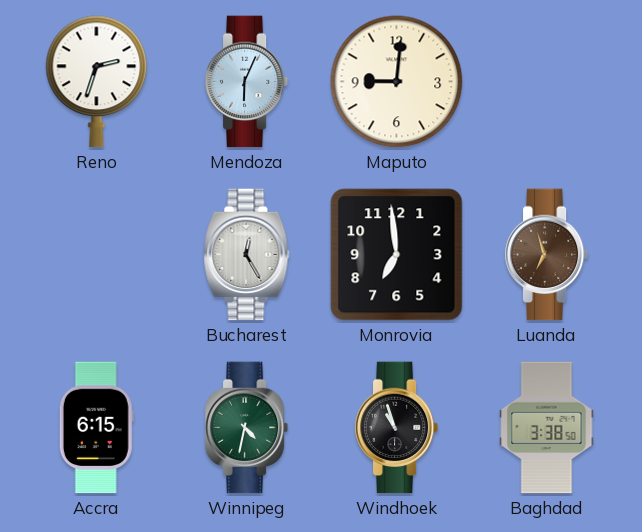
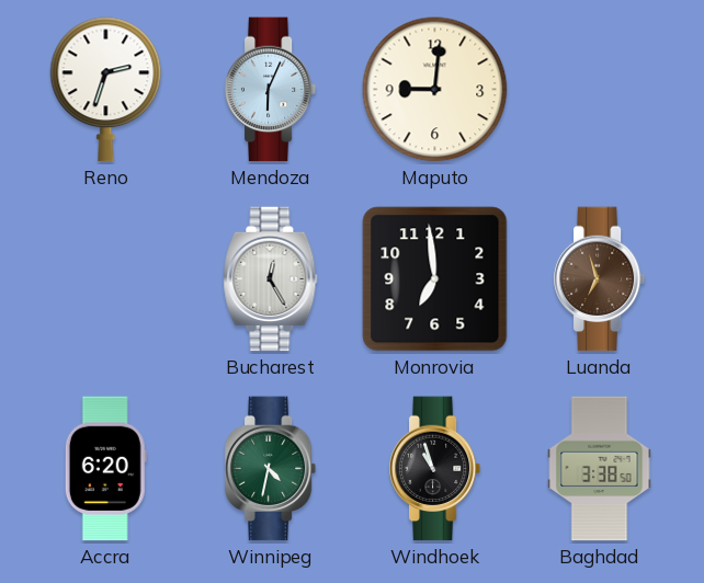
Accra: 6:15 -> 6:20
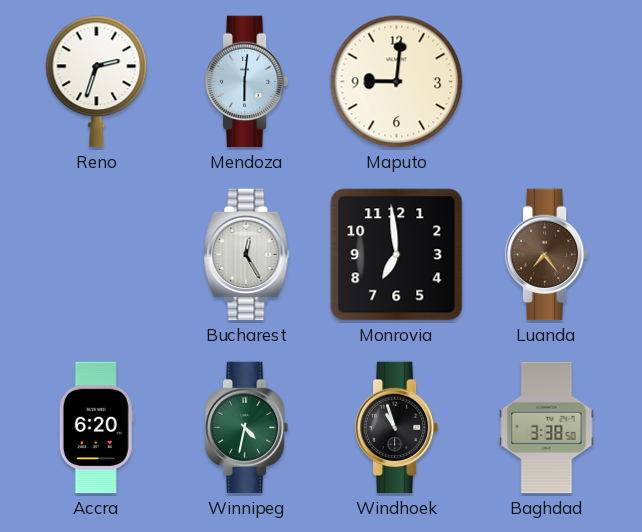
Mendoza: 6:04 -> 6:01
Luanda: 6:57 -> 7:24
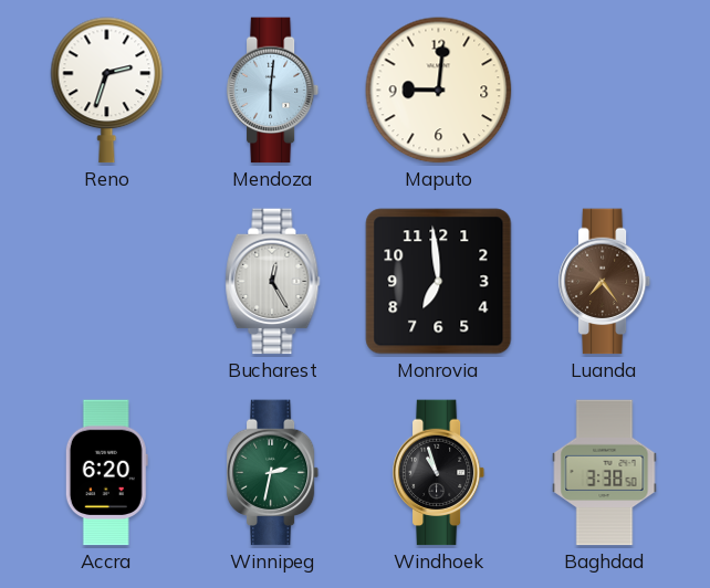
Winnipeg: 4:32 -> 2:32
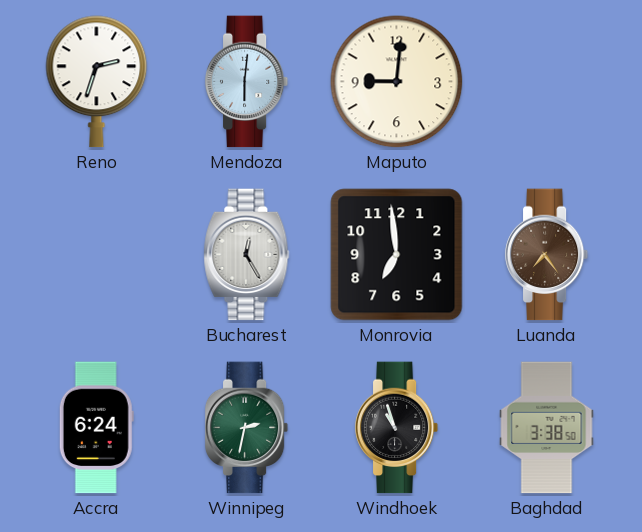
Accra: 6:20 -> 6:24
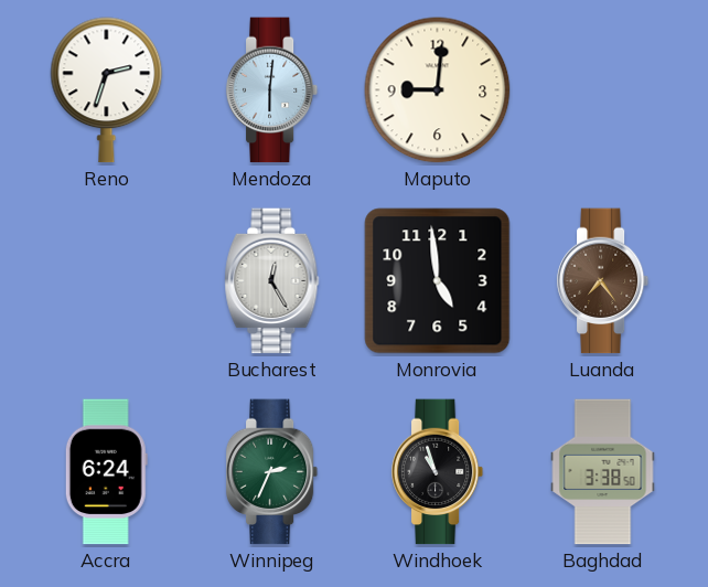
Monrovia: 6:59 -> 4:59
Winnipeg: 2:32 -> 2:34
